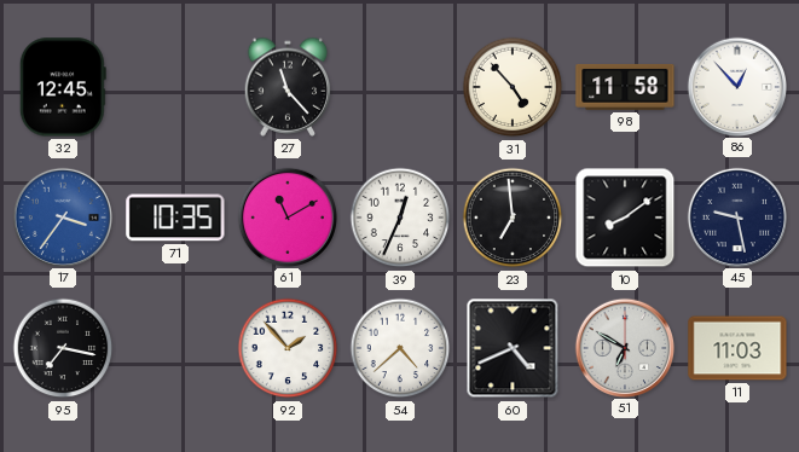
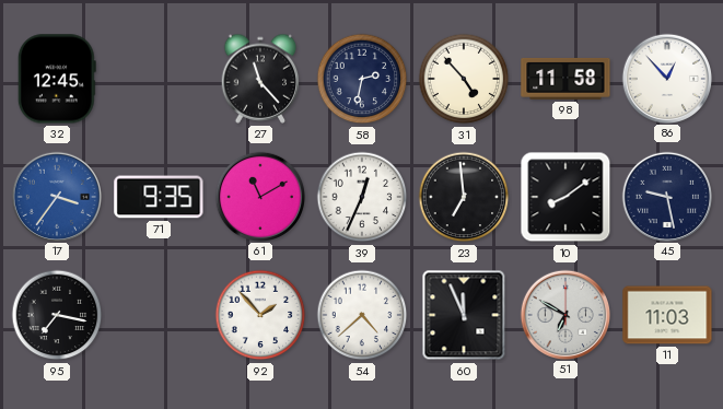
58: none -> 2:32
71: 10:35 -> 9:35
60: 4:41 -> 11:56
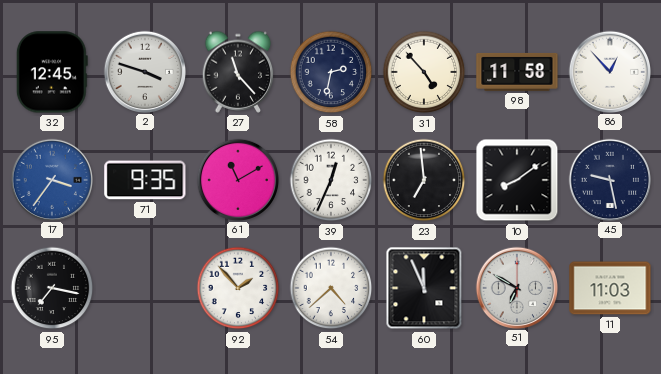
2: none -> 3:48
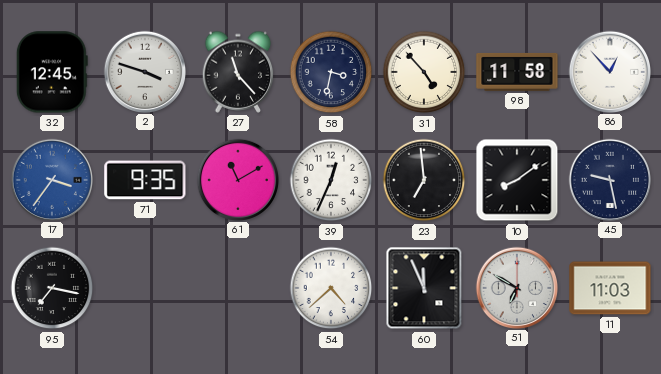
58: 2:32 -> 3:32
92: 1:53 -> none
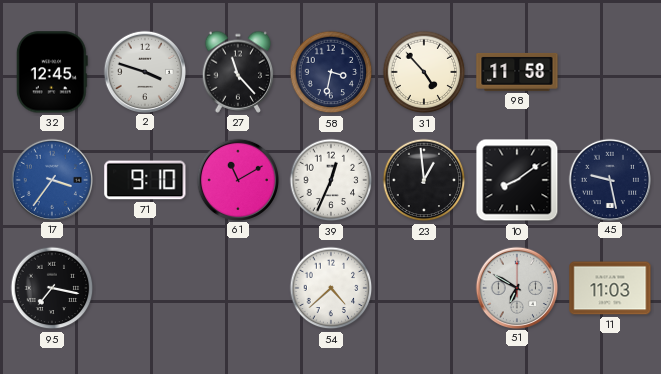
86: 12:53 -> none
71: 9:35 -> 9:10
23: 6:59 -> 12:59
60: 11:56 -> none
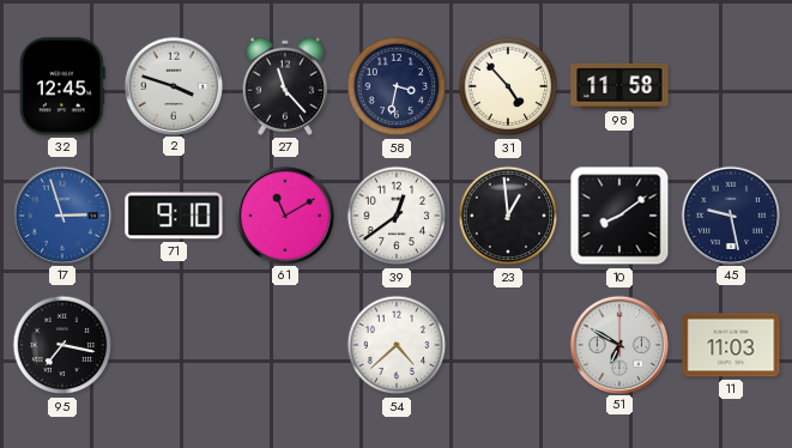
17: 3:36 -> 2:57
39: 12:34 -> 12:39
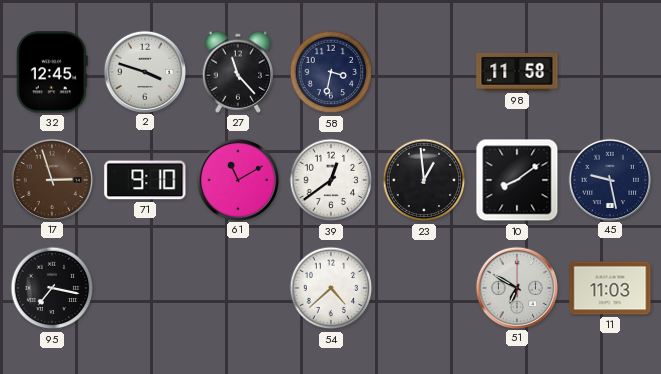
31: 4:53 -> none
17 dial: blue -> brown
